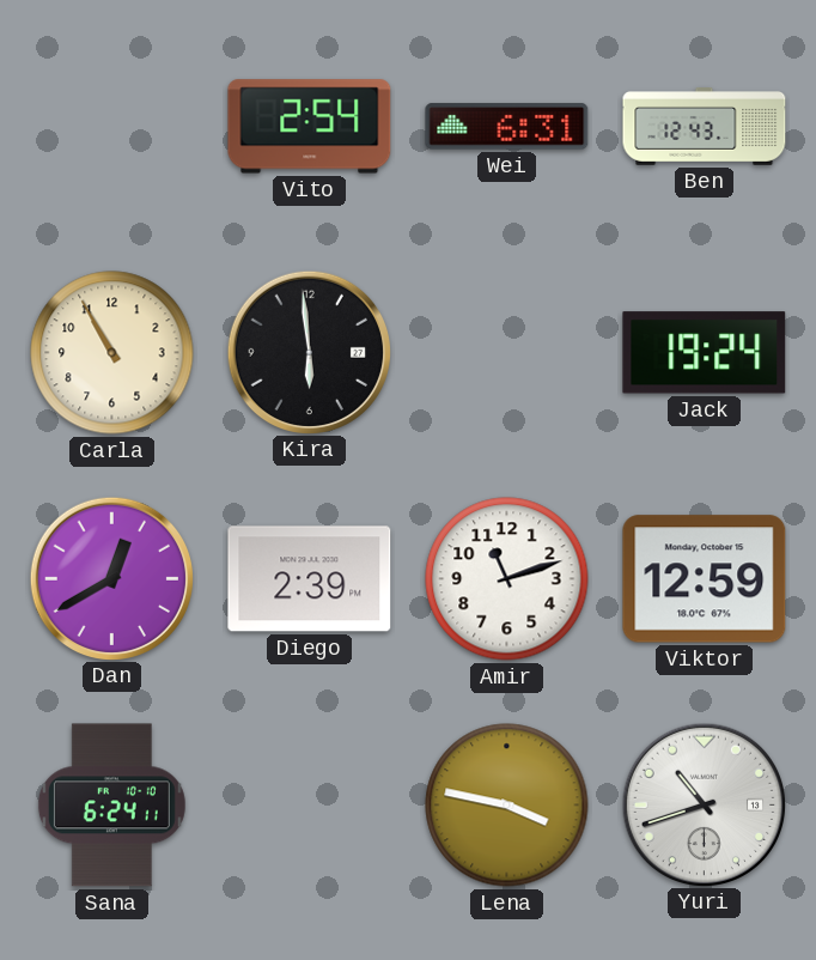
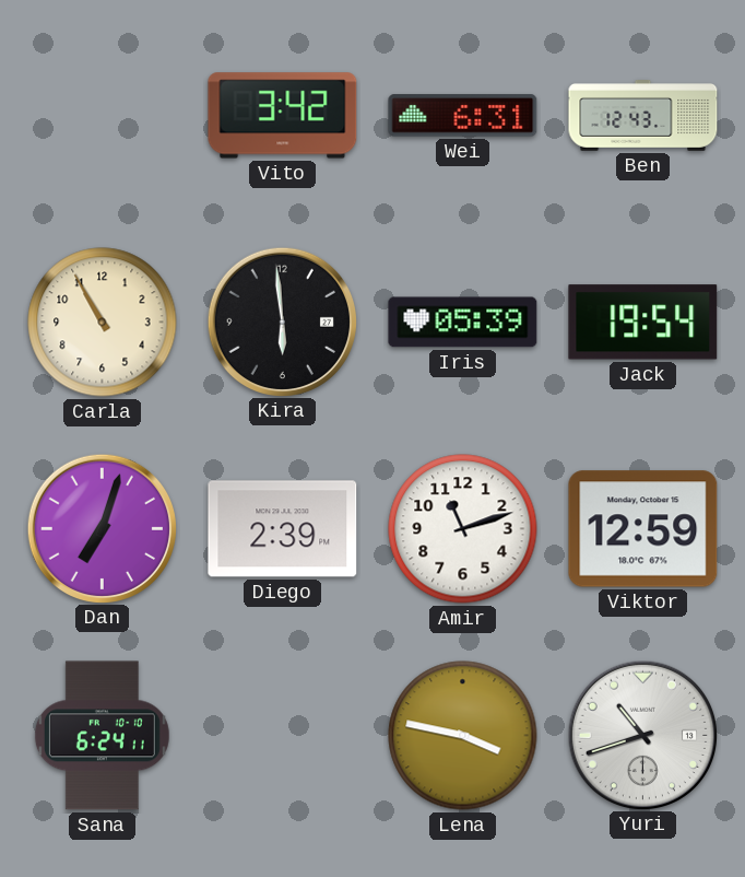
Vito: 2:54 -> 3:42
Iris: none -> 05:39
Jack: 19:24 -> 19:54
Dan: 12:40 -> 7:03
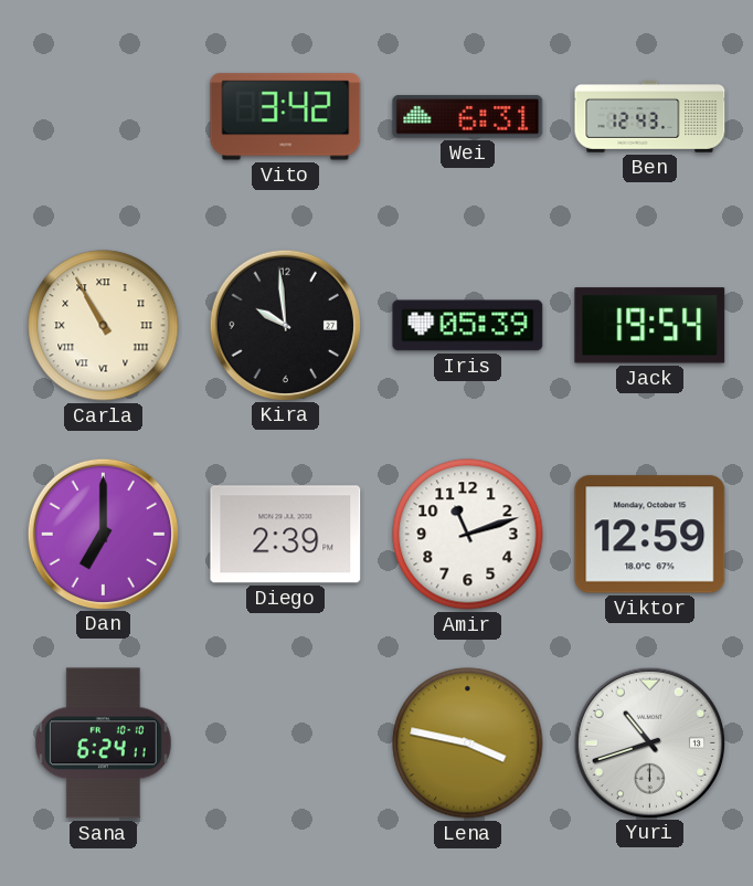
Carla numerals: Arabic -> Roman
Kira: 5:59 -> 9:59
Dan: 7:03 -> 7:00
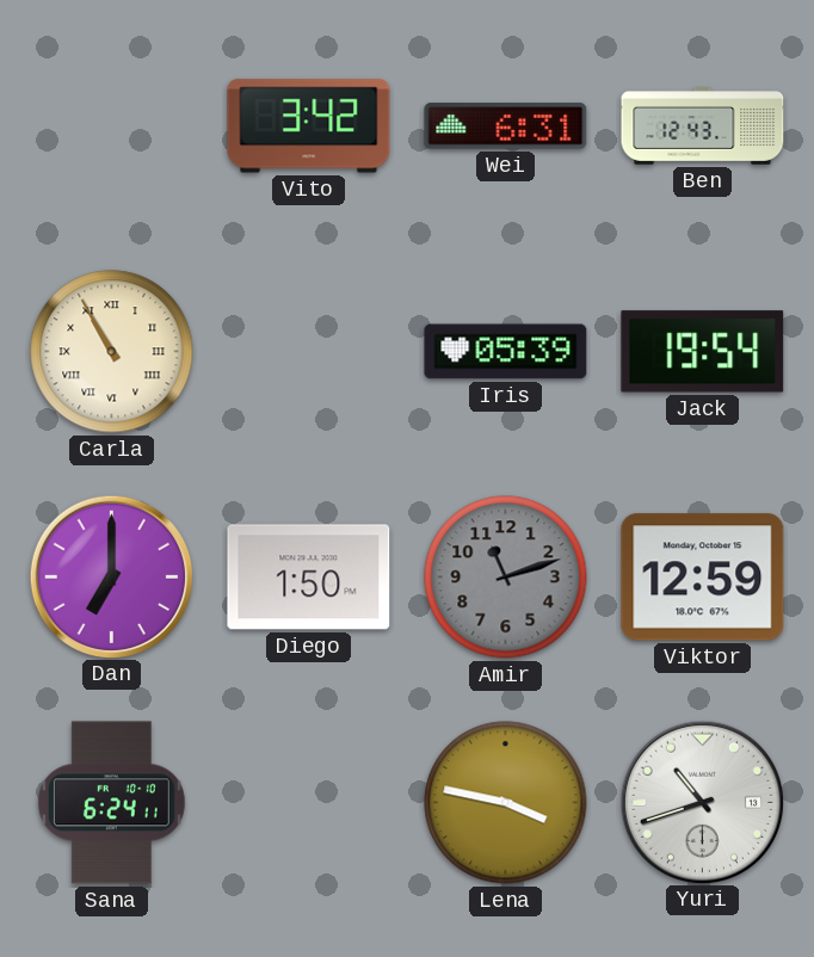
Kira: 9:59 -> none
Diego: 2:39 -> 1:50
Amir dial: white -> grey
